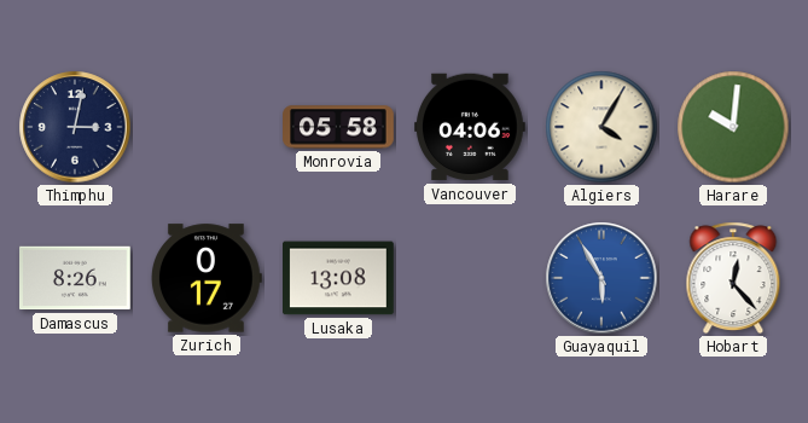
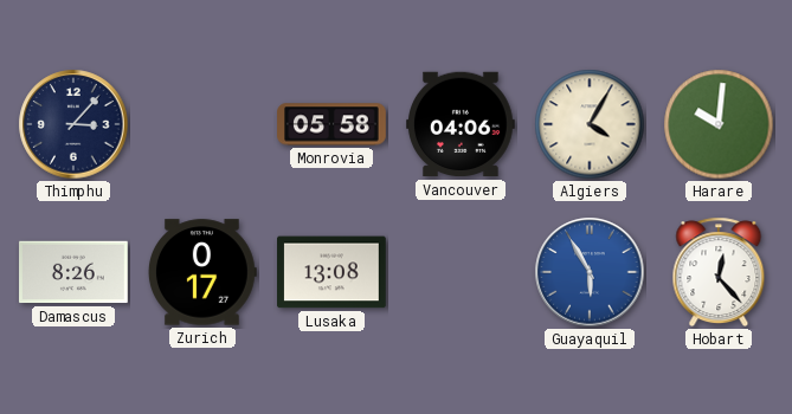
Thimphu: 3:02 -> 3:07
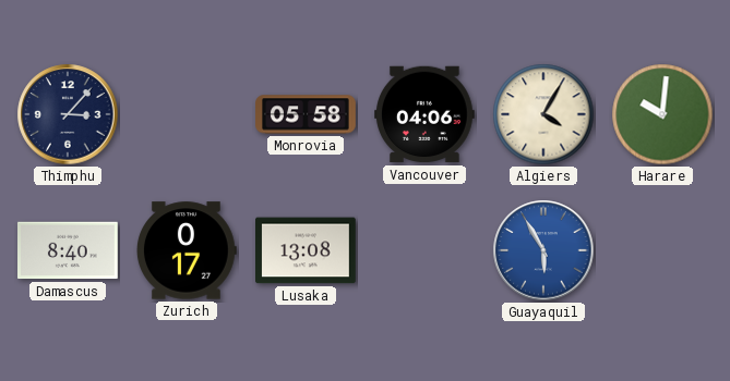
Damascus: 8:26 -> 8:40
Hobart: 12:23 -> none
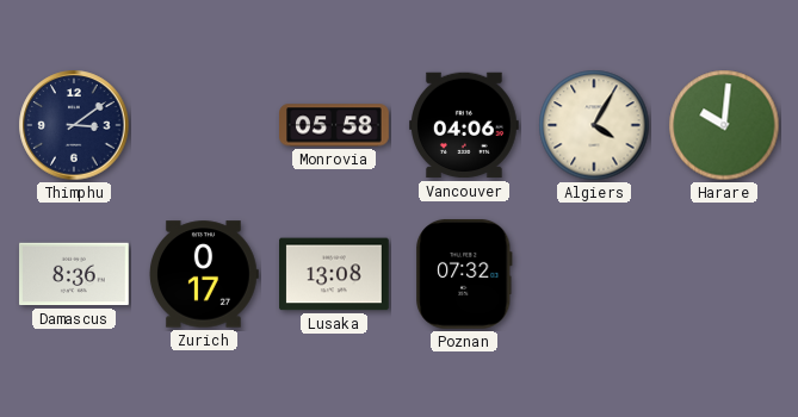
Thimphu: 3:07 -> 3:09
Damascus: 8:40 -> 8:36
Poznan: none -> 07:32
Guayaquil: 5:55 -> none
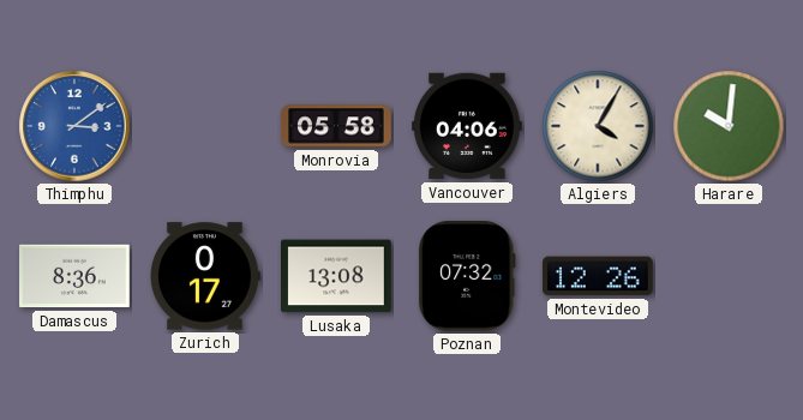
Thimphu dial: navy -> blue
Montevideo: none -> 12:26
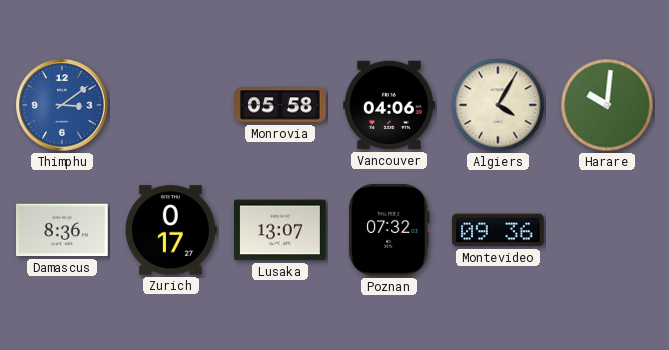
Lusaka: 13:08 -> 13:07
Montevideo: 12:26 -> 09:36
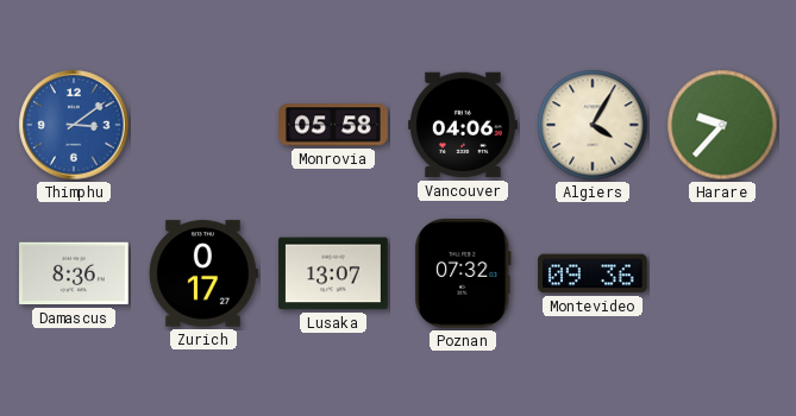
Harare: 10:01 -> 9:37
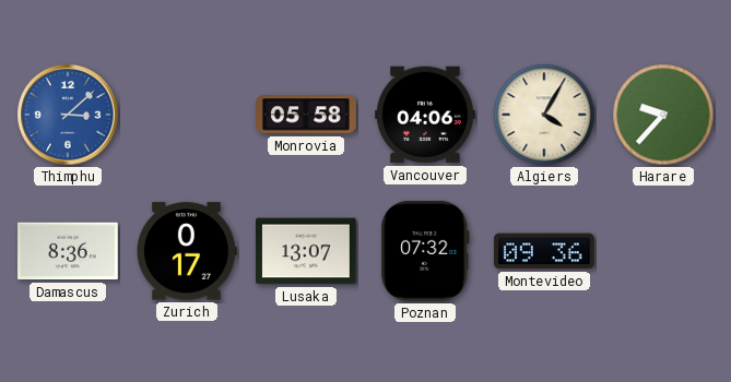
Thimphu: 3:09 -> 3:08
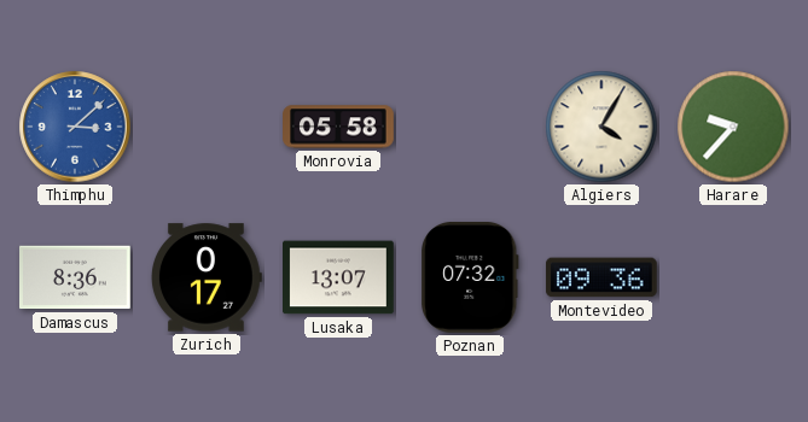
Vancouver: 04:06 -> none
